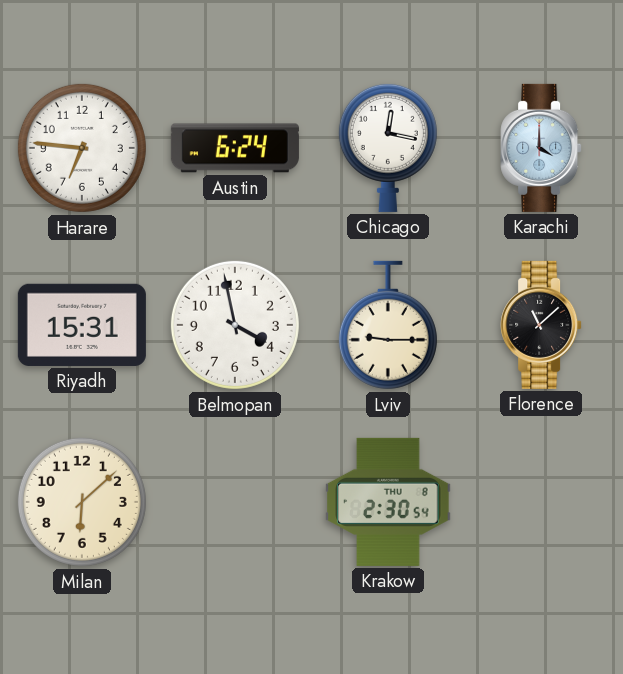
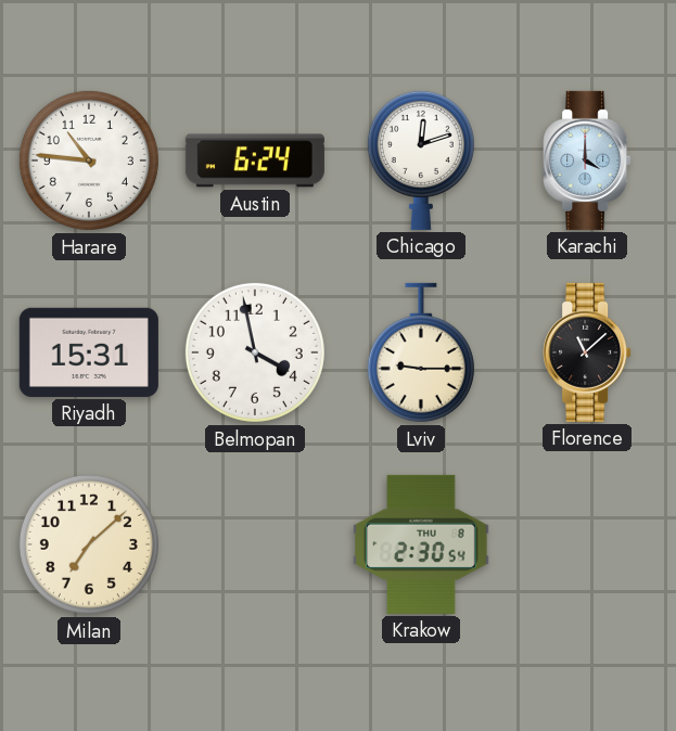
Harare: 6:46 -> 10:46
Chicago: 12:17 -> 12:12
Milan: 6:08 -> 7:08
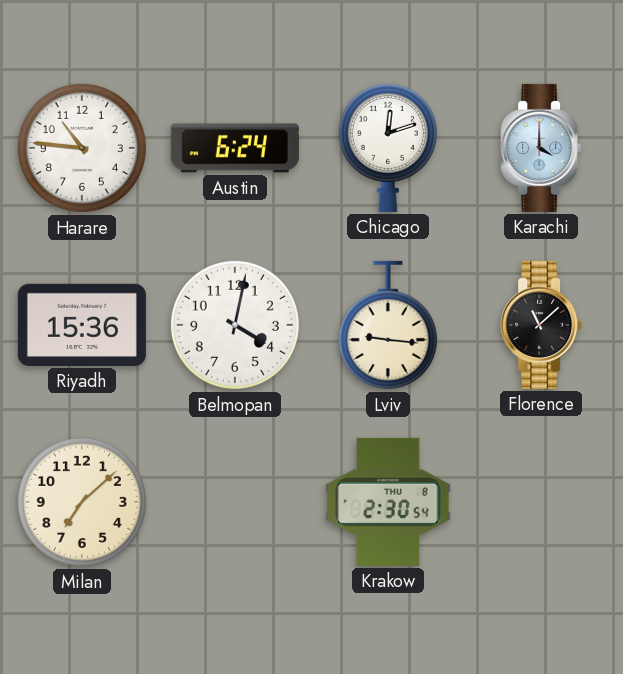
Riyadh: 15:31 -> 15:36
Belmopan: 3:58 -> 4:02
Lviv: 9:15 -> 9:16
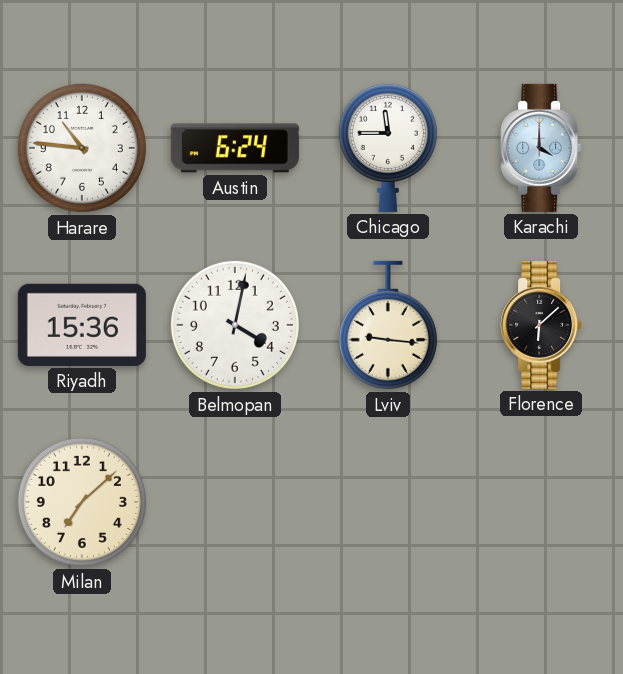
Chicago: 12:12 -> 11:45
Florence: 11:08 -> 6:08
Krakow: 2:30 -> none
